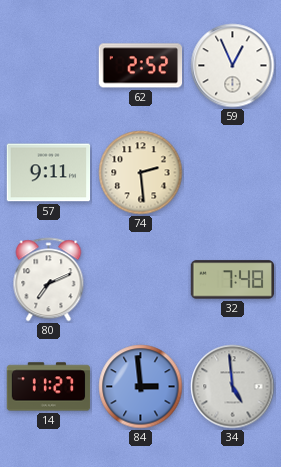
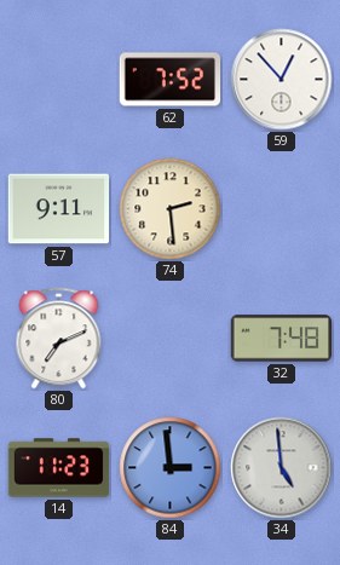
62: 2:52 -> 7:52
59: 12:56 -> 12:53
14: 11:27 -> 11:23
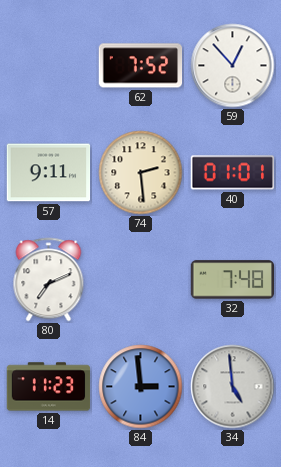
40: none -> 01:01
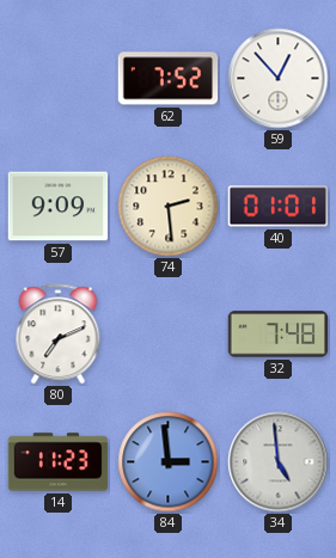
57: 9:11 -> 9:09
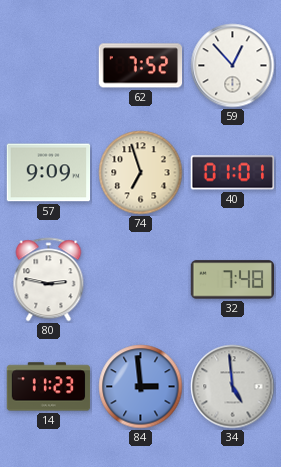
74: 2:29 -> 6:57
80: 7:11 -> 2:47
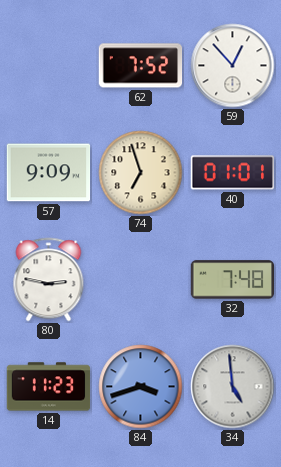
84: 2:59 -> 3:42
